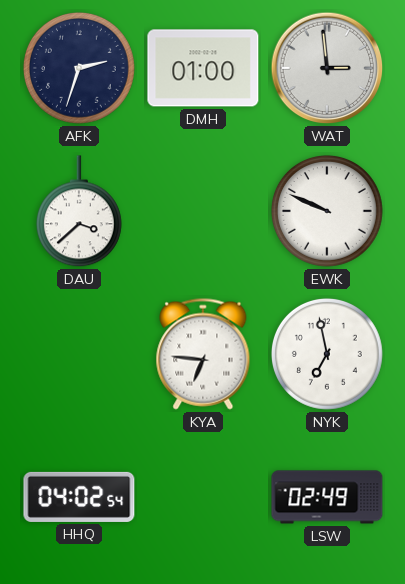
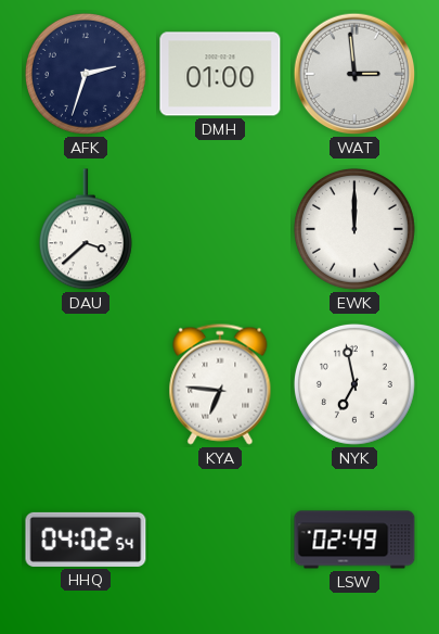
EWK: 9:49 -> 12:00
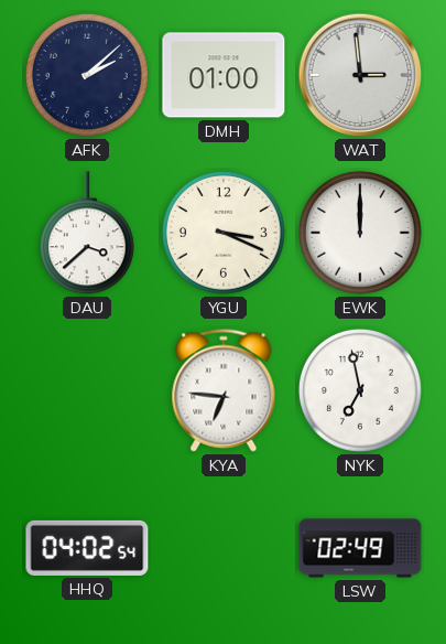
AFK: 2:33 -> 2:08
YGU: none -> 3:19
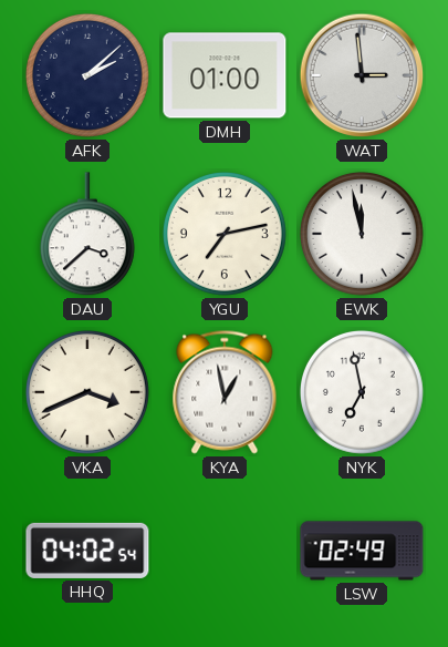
YGU: 3:19 -> 7:13
EWK: 12:00 -> 11:58
VKA: none -> 3:41
KYA: 6:46 -> 12:58
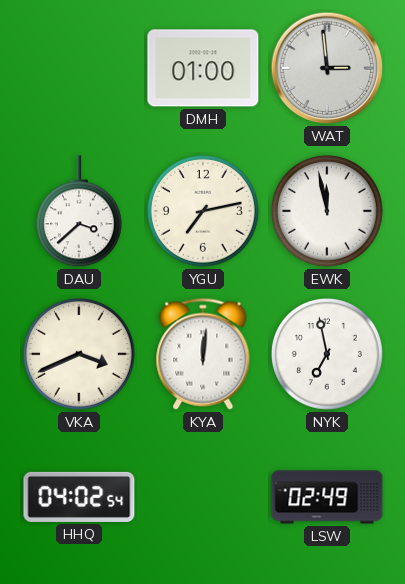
AFK: 2:08 -> none
KYA: 12:58 -> 12:01
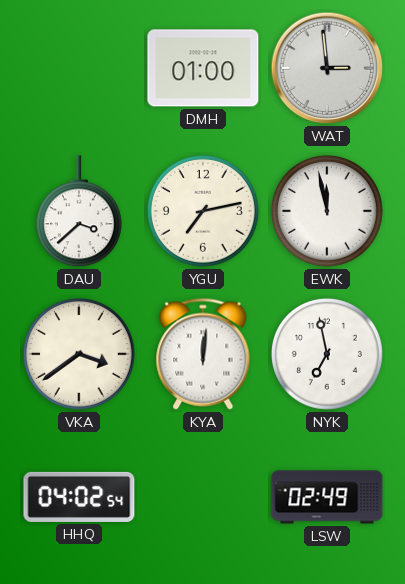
VKA: 3:41 -> 3:39
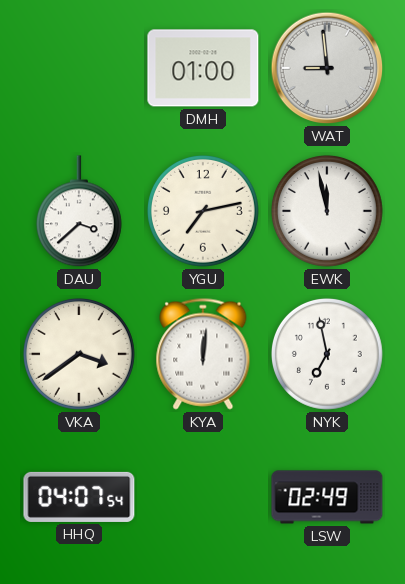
WAT: 2:59 -> 8:59
HHQ: 04:02 -> 04:07
